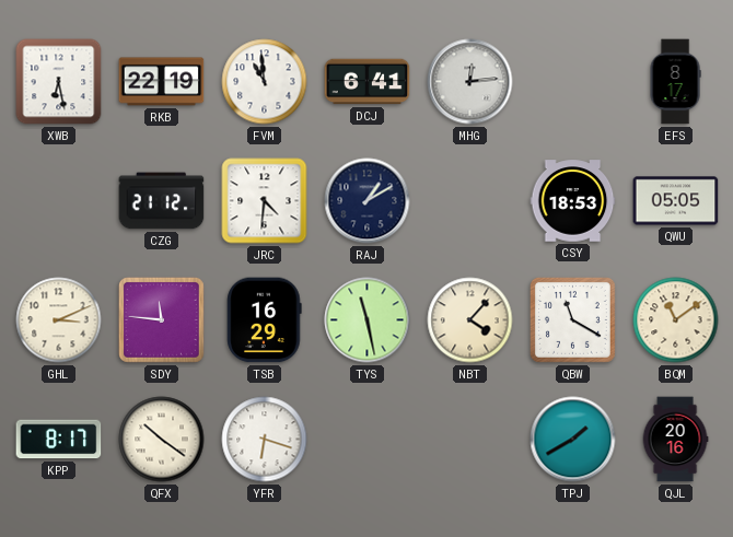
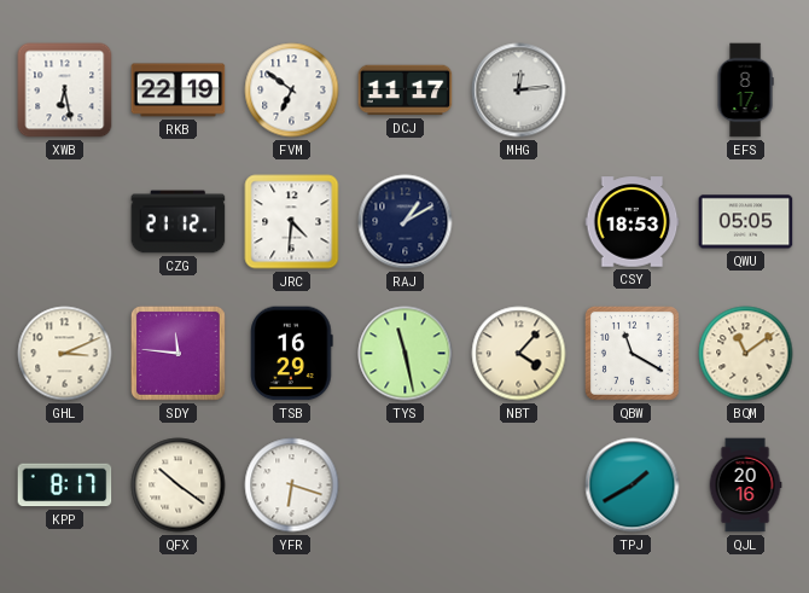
FVM: 10:59 -> 6:51
DCJ: 6:41 -> 11:17
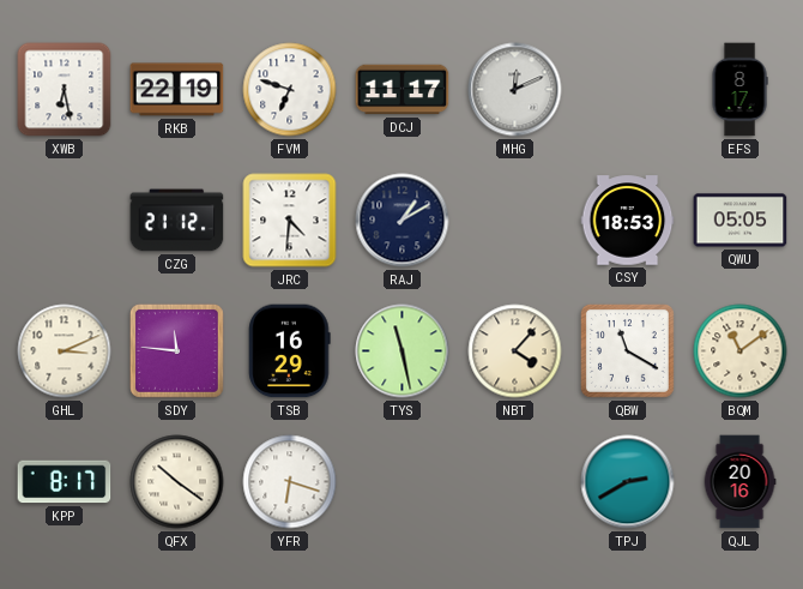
FVM: 6:51 -> 6:48
MHG: 12:14 -> 12:11
TPJ: 1:40 -> 2:40
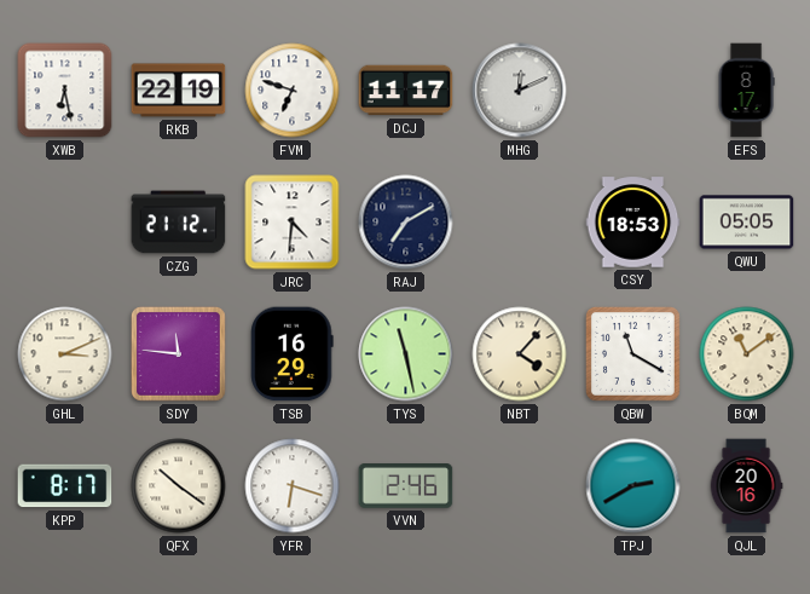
RAJ: 1:10 -> 7:10
VVN: none -> 2:46
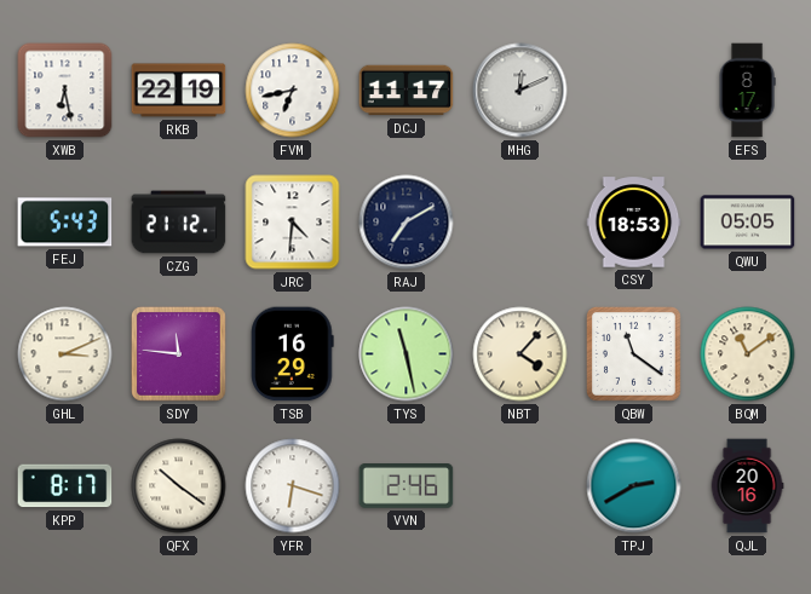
FVM: 6:48 -> 6:43
FEJ: none -> 5:43
QBW: 11:20 -> 11:21
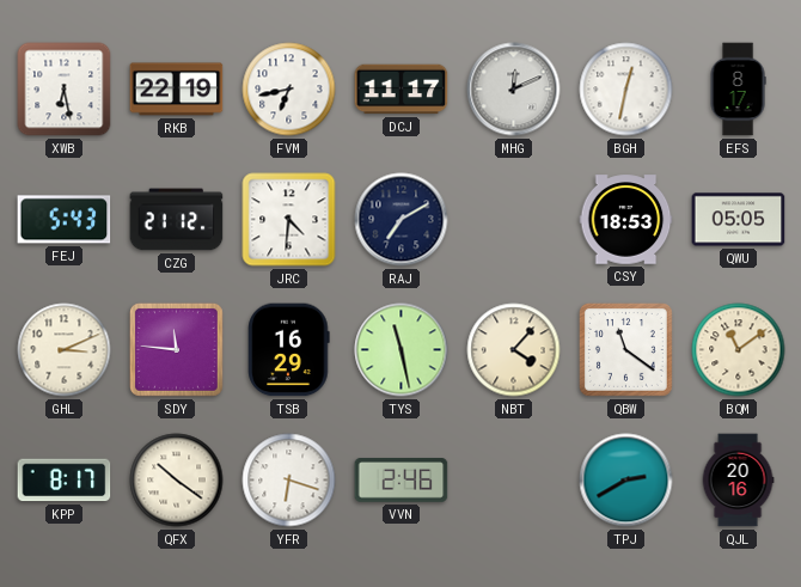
BGH: none -> 12:32
